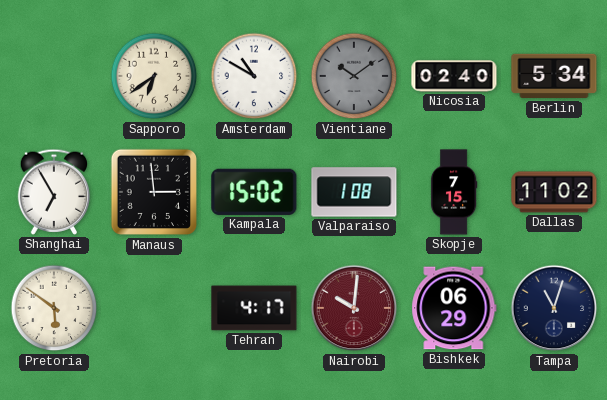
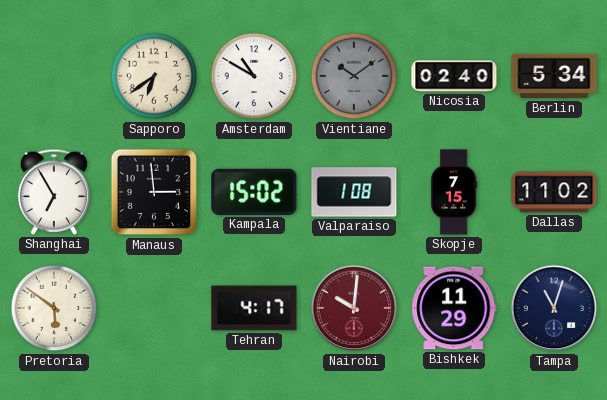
Bishkek: 06:29 -> 11:29
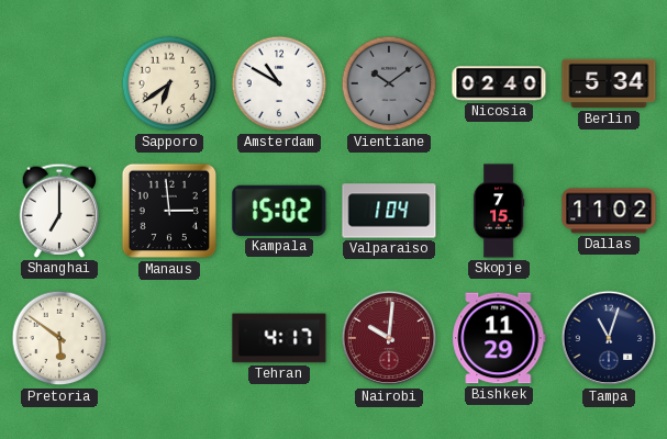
Shanghai: 6:55 -> 7:00
Valparaiso: 1:08 -> 1:04
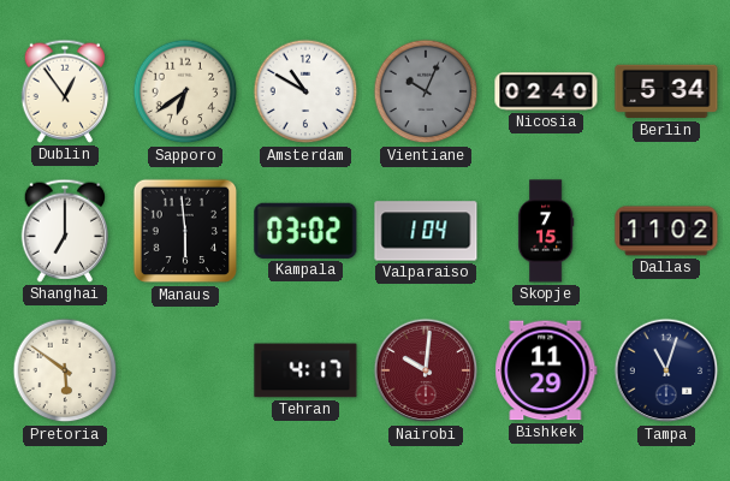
Dublin: none -> 12:54
Vientiane: 10:09 -> 10:04
Manaus: 2:59 -> 5:59
Kampala: 15:02 -> 03:02
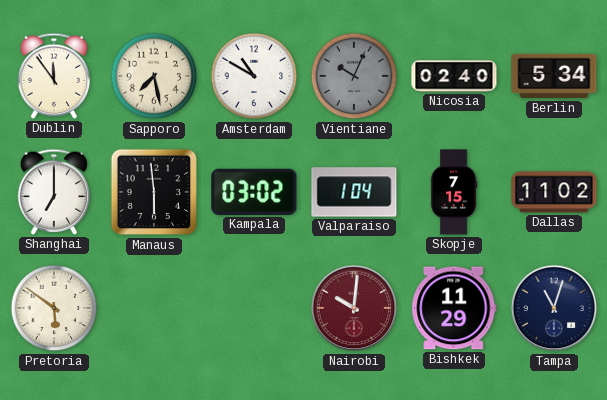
Dublin: 12:54 -> 11:54
Sapporo: 6:39 -> 7:28
Tehran: 4:17 -> none
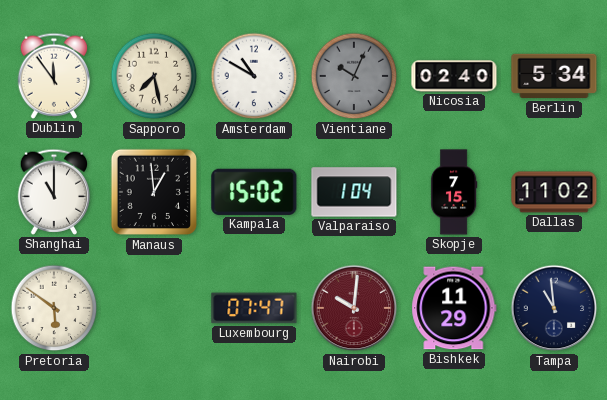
Shanghai: 7:00 -> 11:00
Manaus: 5:59 -> 12:59
Kampala: 03:02 -> 15:02
Luxembourg: none -> 07:47
Tampa: 11:03 -> 10:59
